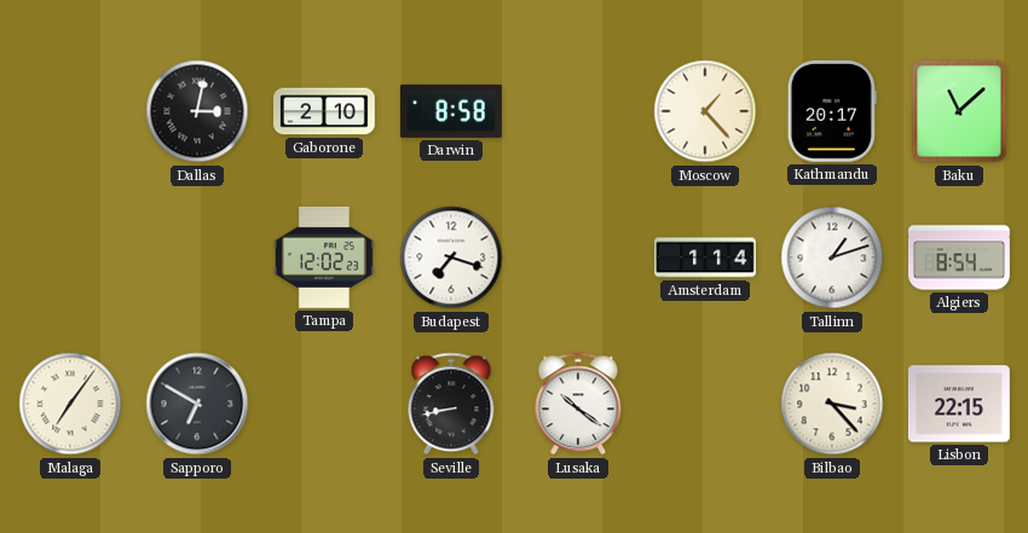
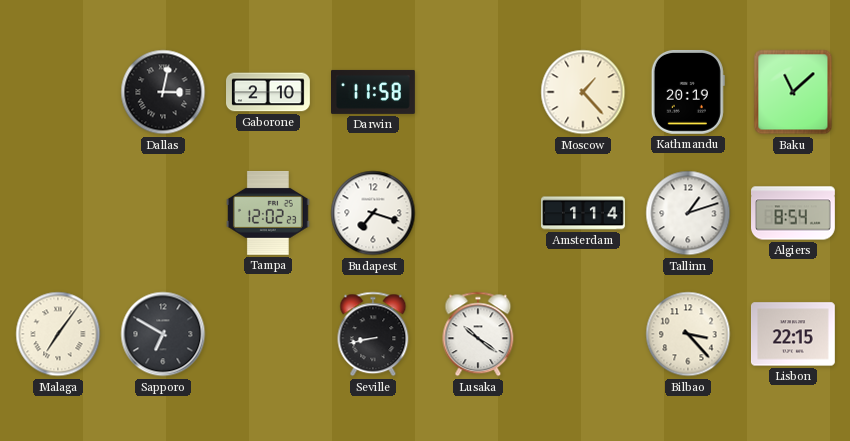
Darwin: 8:58 -> 11:58
Kathmandu: 20:17 -> 20:19
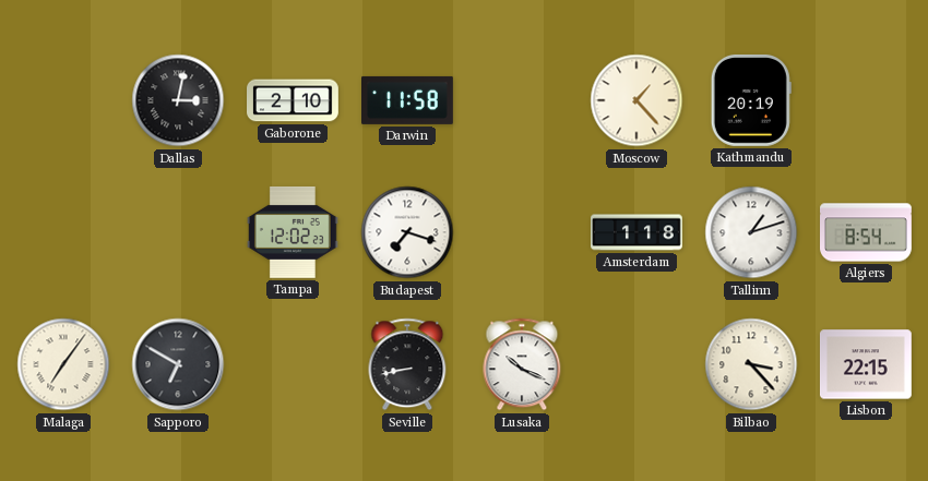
Baku: 11:08 -> none
Amsterdam: 1:14 -> 1:18
Lusaka: 10:21 -> 10:19
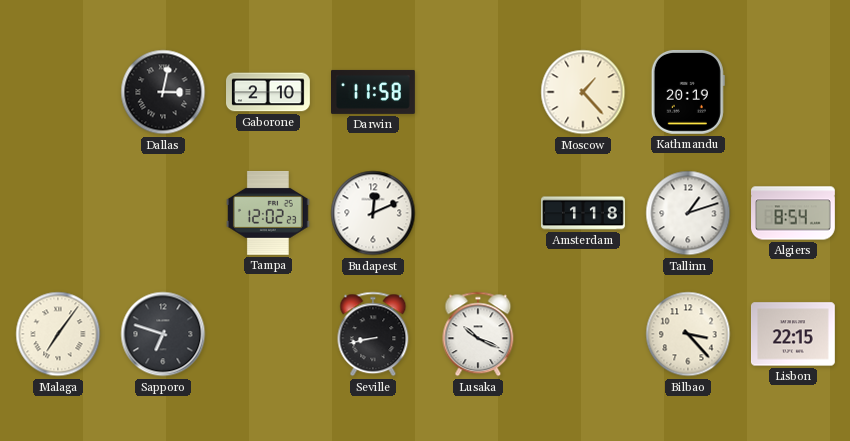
Budapest: 7:18 -> 12:11
Sapporo: 6:50 -> 6:48
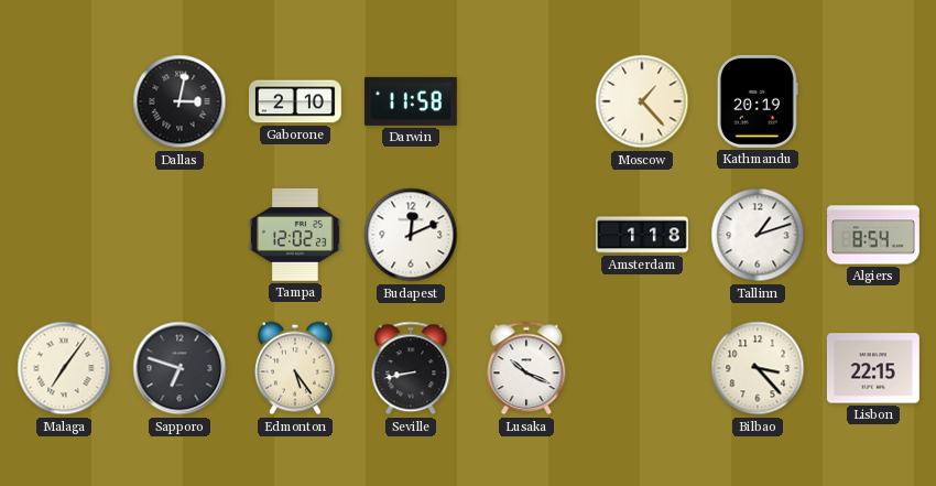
Edmonton: none -> 5:24
